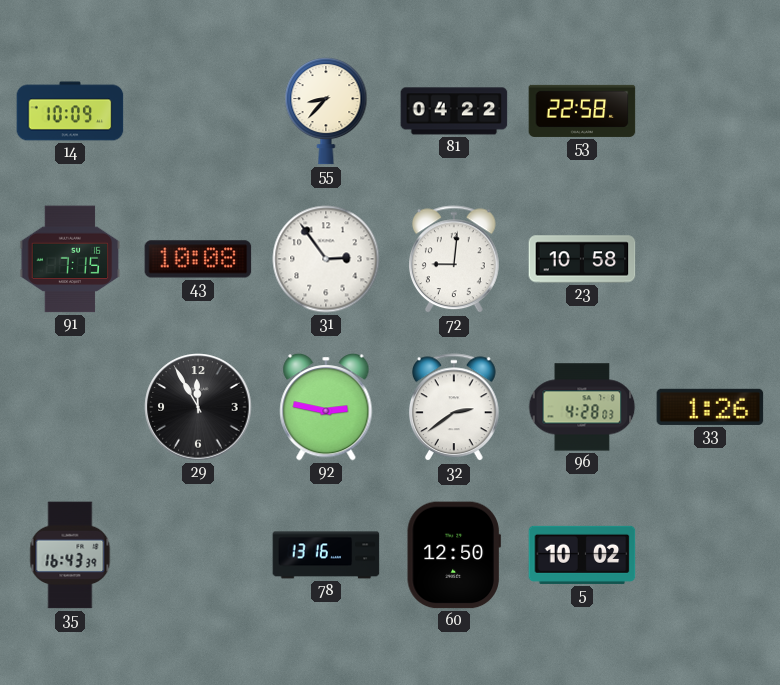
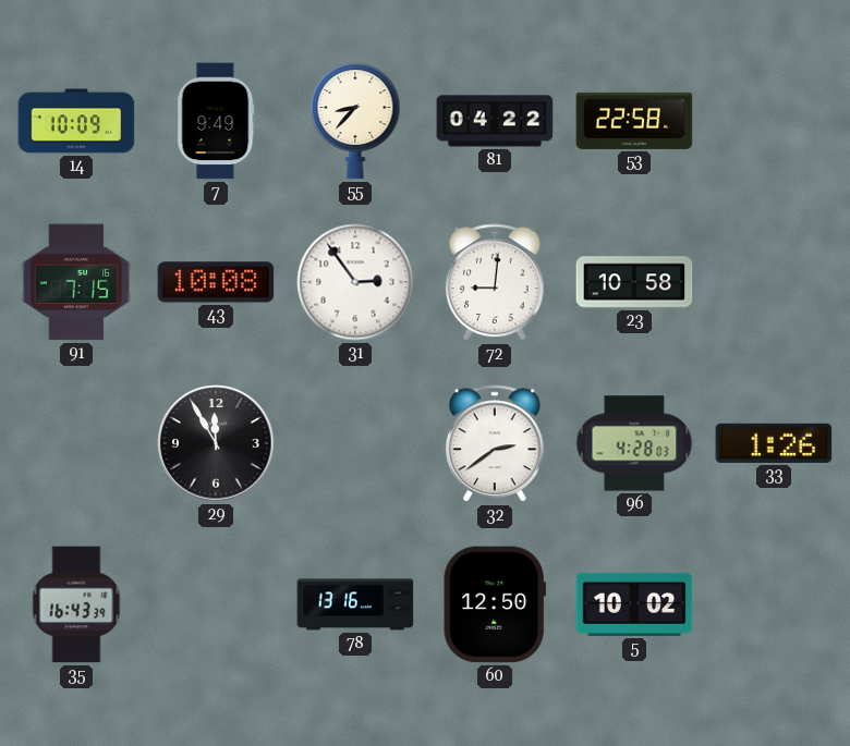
7: none -> 9:49
92: 2:47 -> none
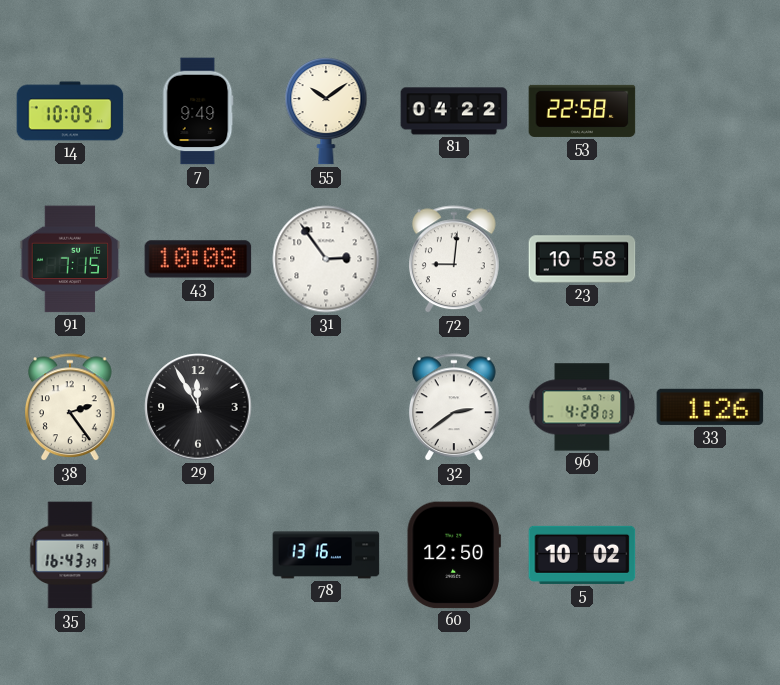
55: 8:37 -> 10:09
38: none -> 2:24
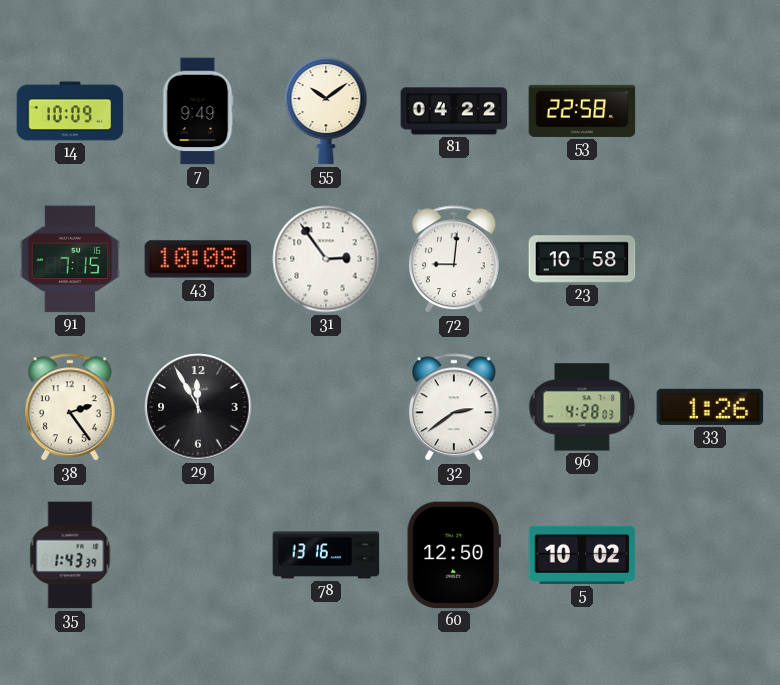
35: 16:43 -> 1:43
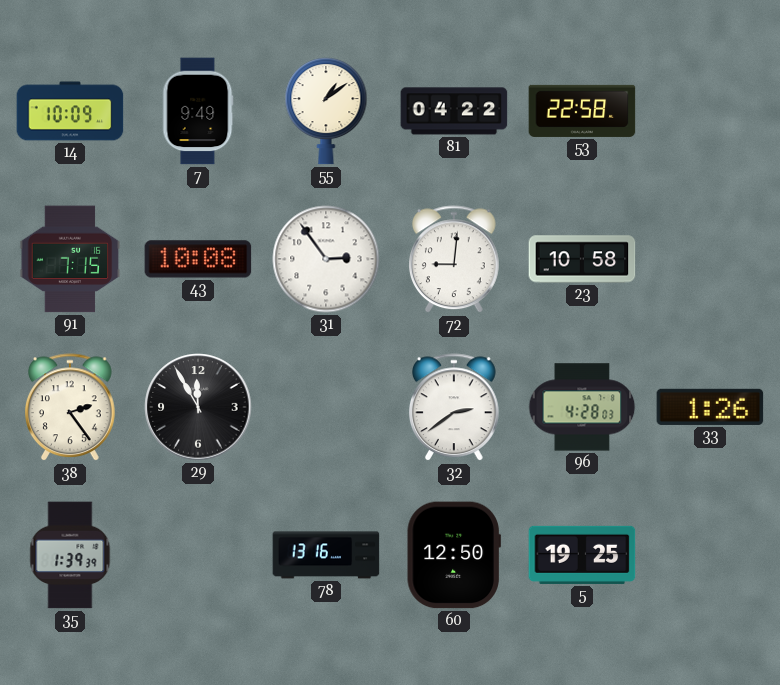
55: 10:09 -> 1:09
35: 1:43 -> 1:39
5: 10:02 -> 19:25
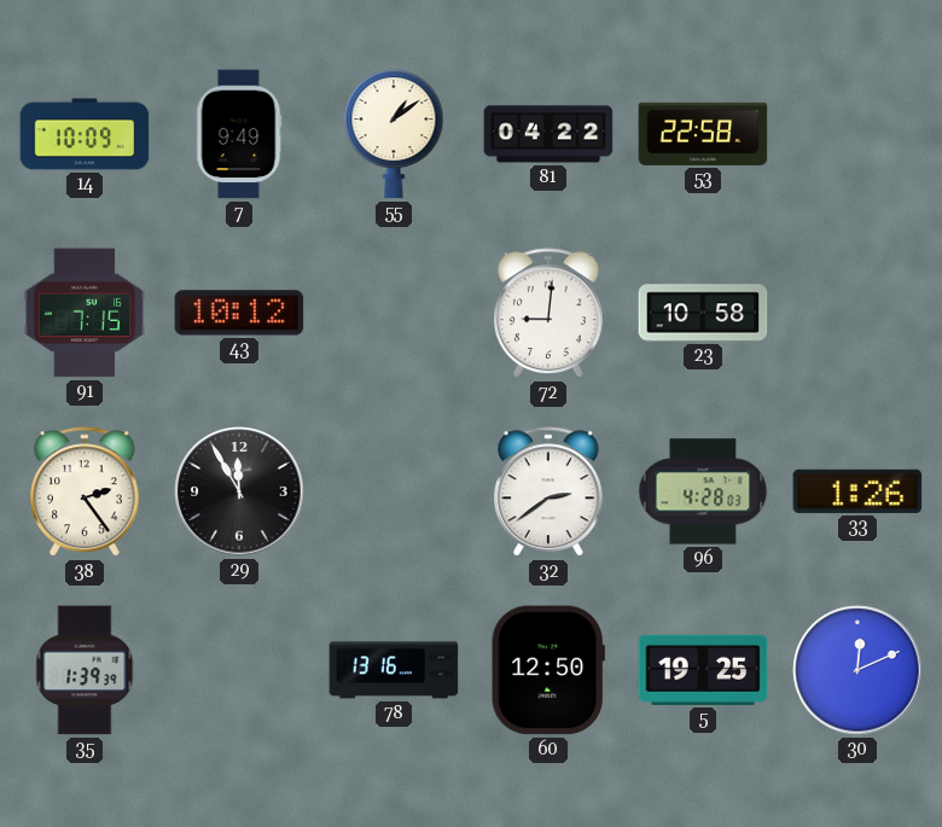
43: 10:08 -> 10:12
31: 2:54 -> none
30: none -> 12:11
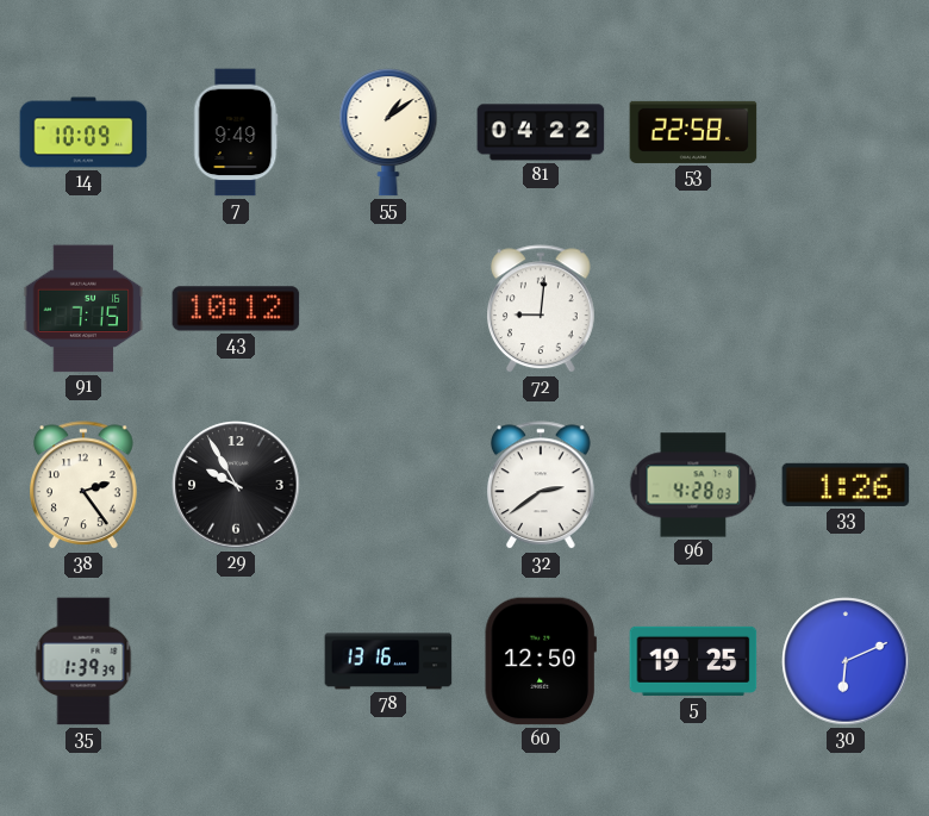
23: 10:58 -> none
29: 11:55 -> 9:55
30: 12:11 -> 6:11
